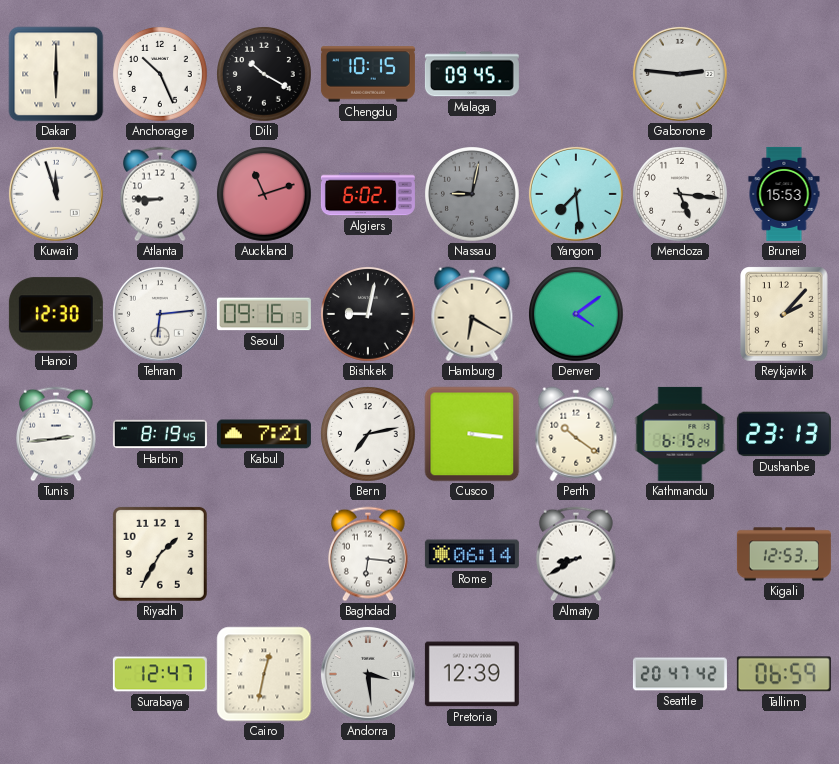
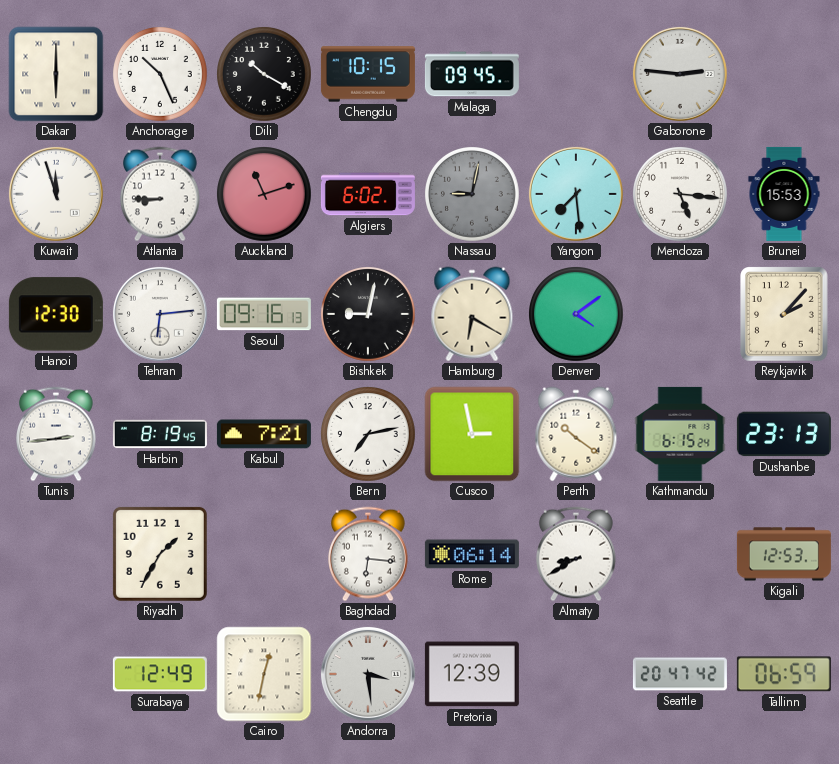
Cusco: 3:16 -> 2:58
Surabaya: 12:47 -> 12:49
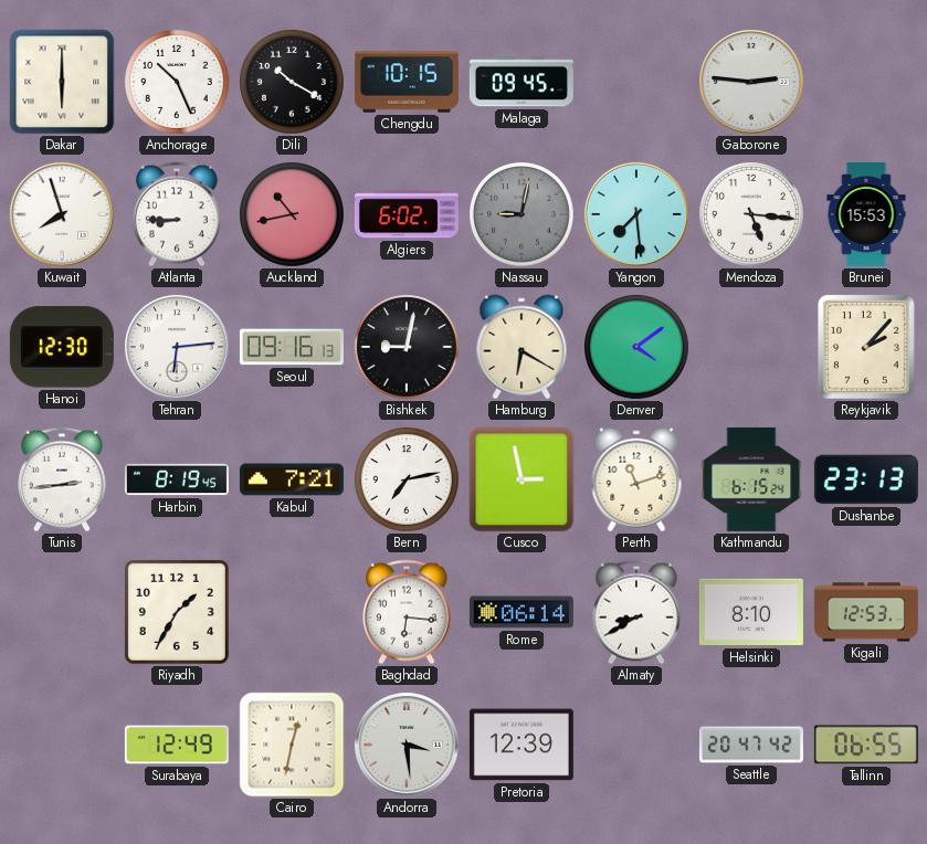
Kuwait: 11:57 -> 7:57
Auckland: 11:12 -> 10:43
Perth: 10:21 -> 11:12
Helsinki: none -> 8:10
Tallinn: 06:59 -> 06:55
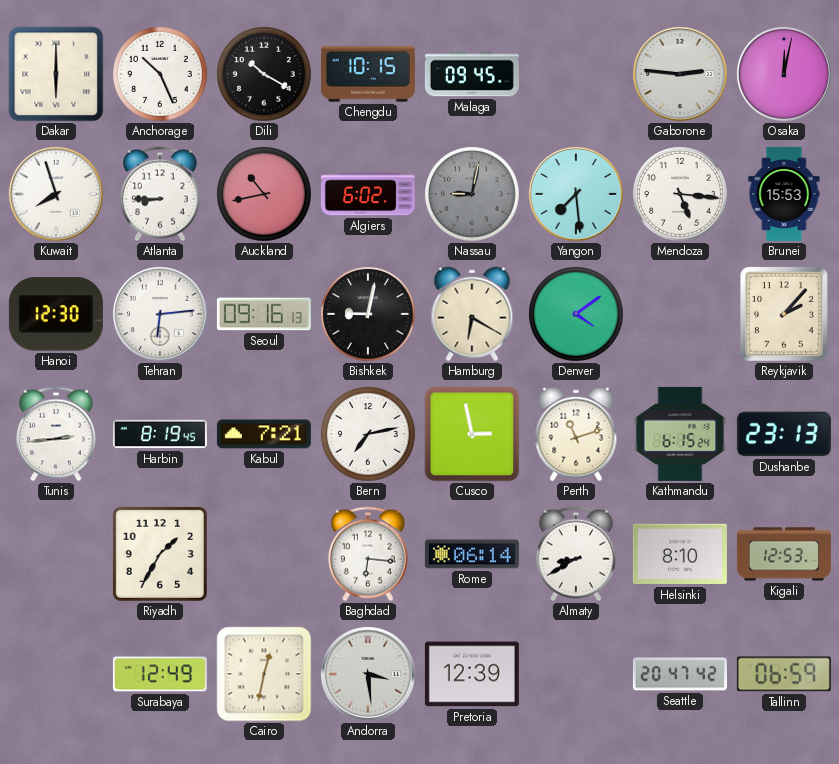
Osaka: none -> 12:02
Tallinn: 06:55 -> 06:59
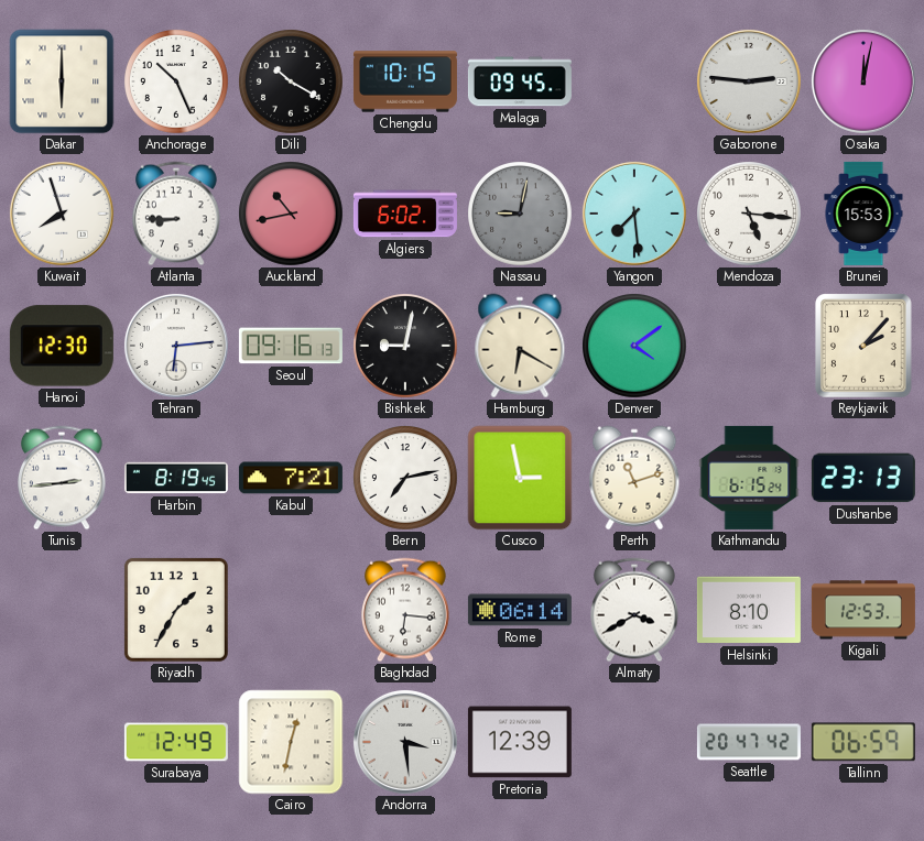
Almaty: 8:40 -> 3:40
